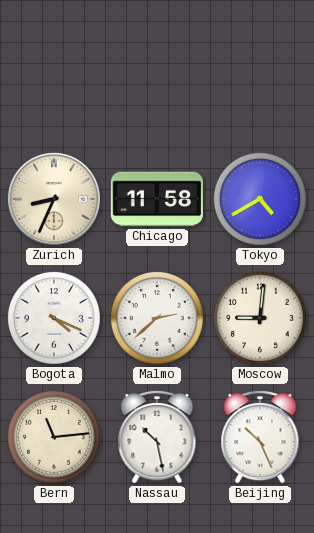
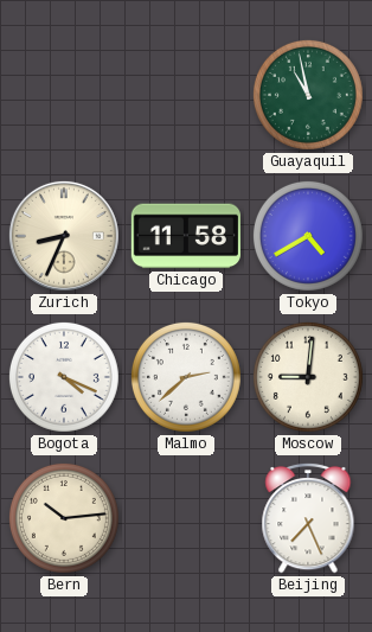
Guayaquil: none -> 10:58
Bern: 11:14 -> 10:14
Nassau: 10:28 -> none
Beijing: 10:26 -> 7:26
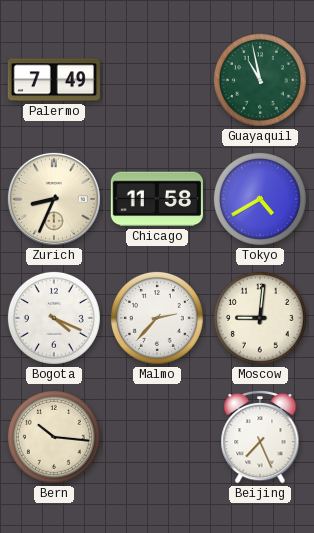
Palermo: none -> 7:49
Malmo: 2:38 -> 2:37
Bern: 10:14 -> 10:16
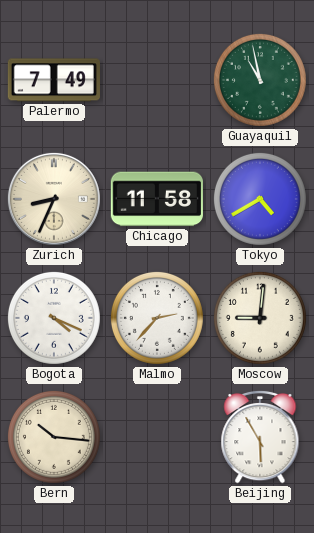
Beijing: 7:26 -> 5:55
